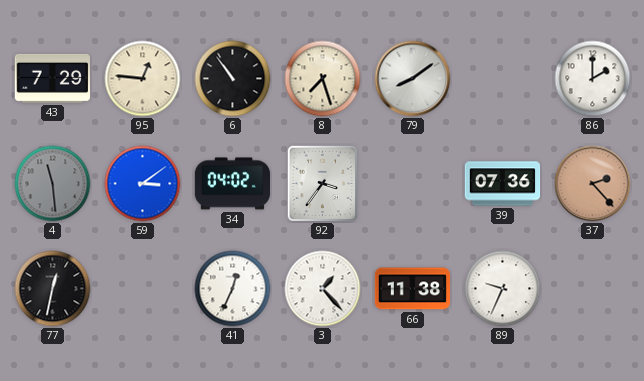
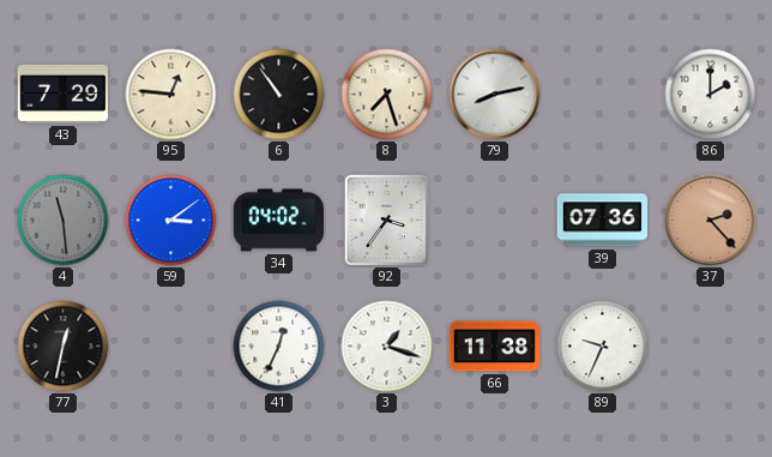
79: 8:09 -> 8:13
3: 1:23 -> 1:18
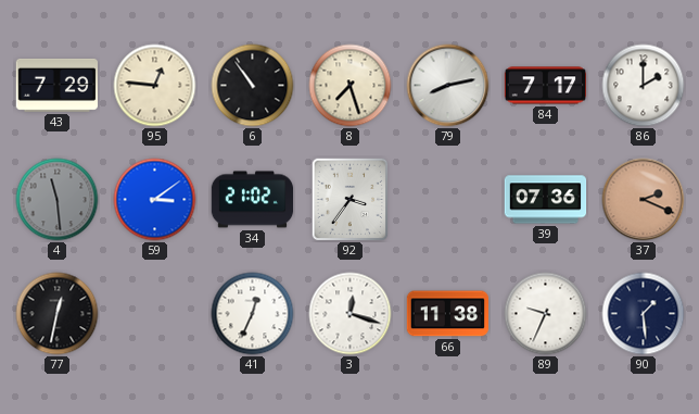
84: none -> 7:17
34: 04:02 -> 21:02
37: 2:23 -> 2:19
3: 1:18 -> 12:18
90: none -> 1:29
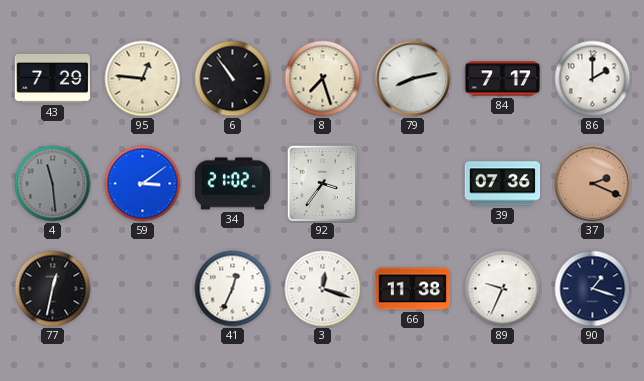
90: 1:29 -> 1:18
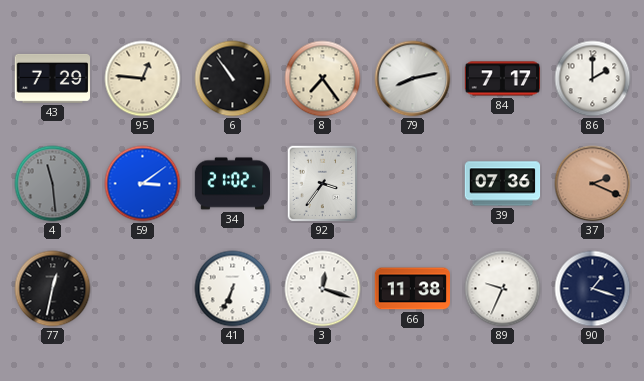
8: 7:27 -> 7:24
41: 12:34 -> 6:34
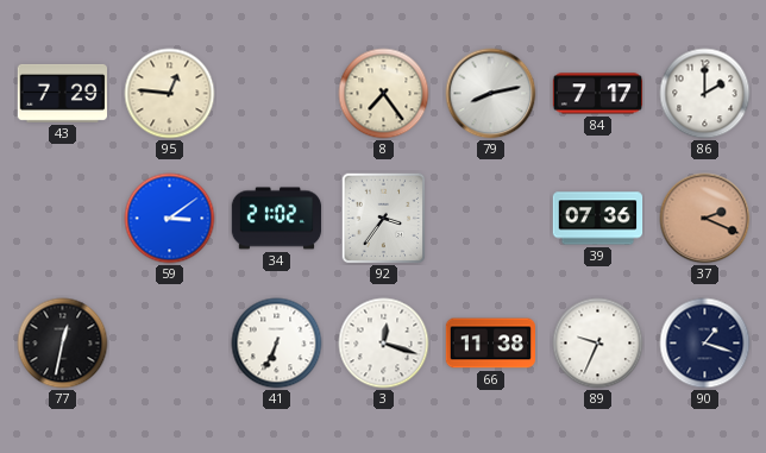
6: 10:54 -> none
4: 11:29 -> none
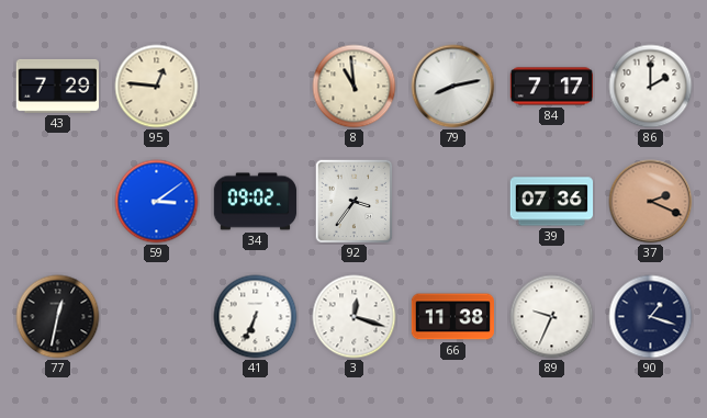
8: 7:24 -> 10:59
34: 21:02 -> 09:02
